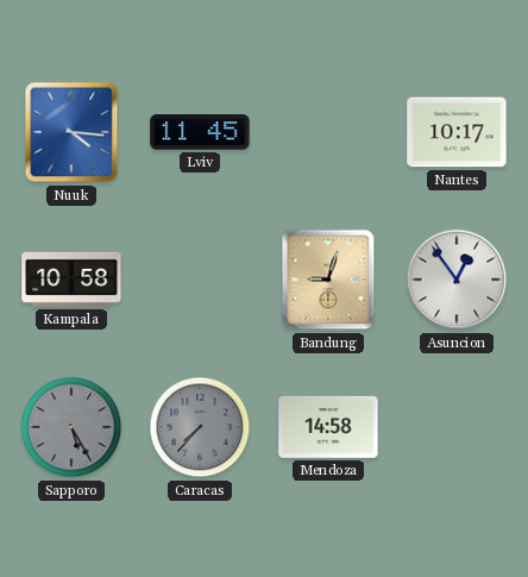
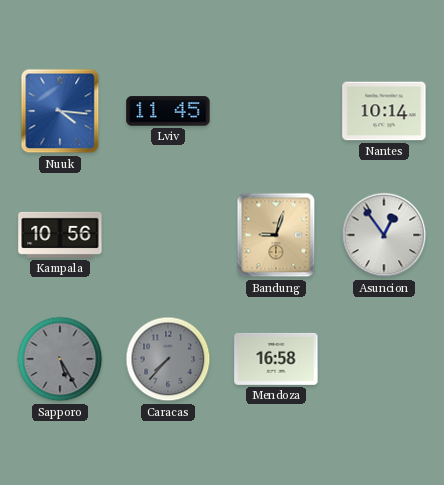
Nantes: 10:17 -> 10:14
Kampala: 10:58 -> 10:56
Mendoza: 14:58 -> 16:58
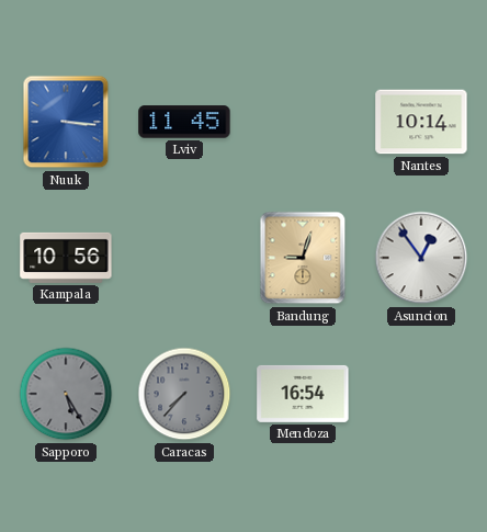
Nuuk: 4:16 -> 3:16
Mendoza: 16:58 -> 16:54
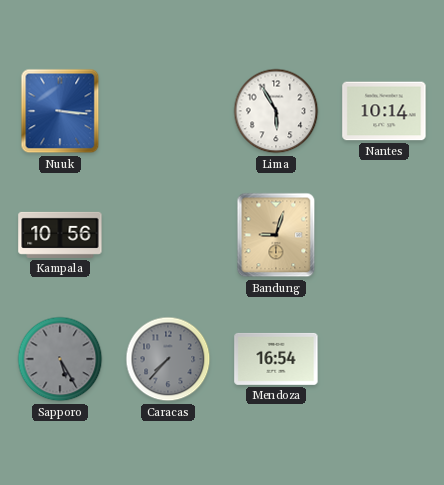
Lviv: 11:45 -> none
Lima: none -> 5:55
Asuncion: 12:54 -> none
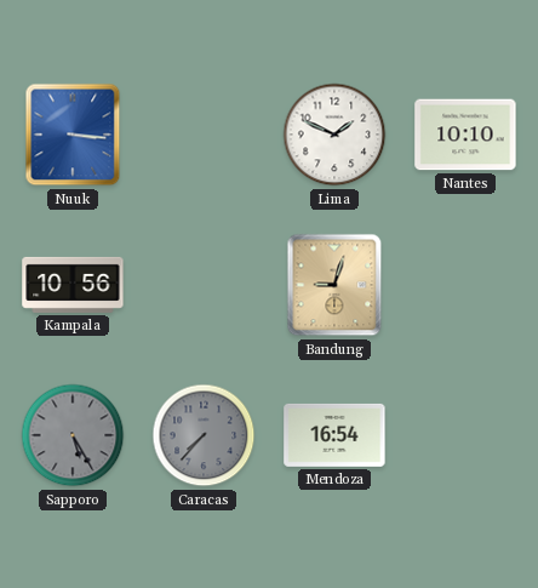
Lima: 5:55 -> 1:49
Nantes: 10:14 -> 10:10
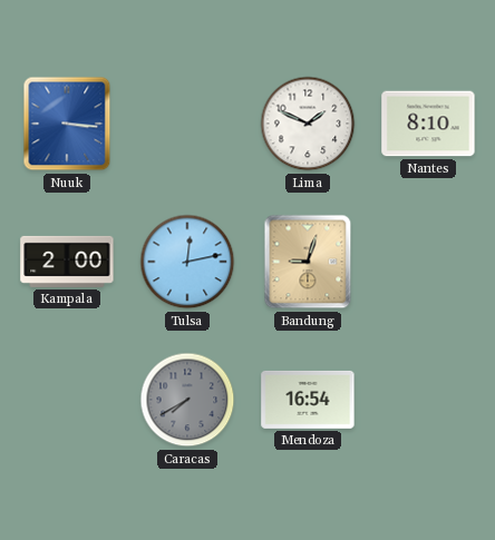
Nantes: 10:10 -> 8:10
Kampala: 10:56 -> 2:00
Tulsa: none -> 12:13
Sapporo: 5:25 -> none
Caracas: 7:37 -> 7:40
